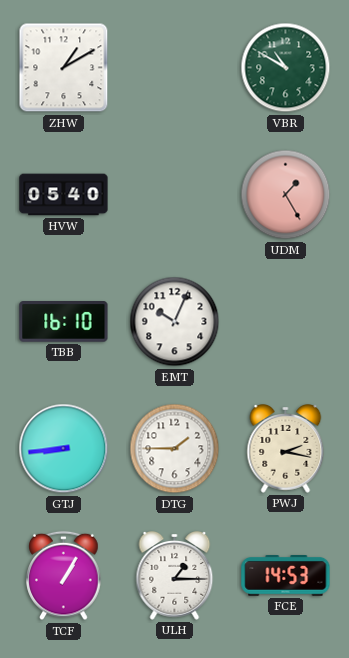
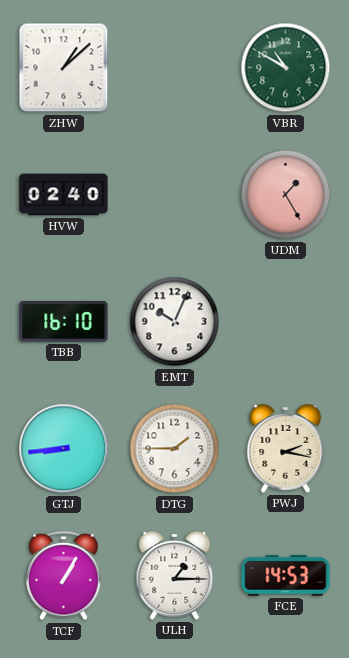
ZHW: 1:10 -> 1:08
HVW: 05:40 -> 02:40
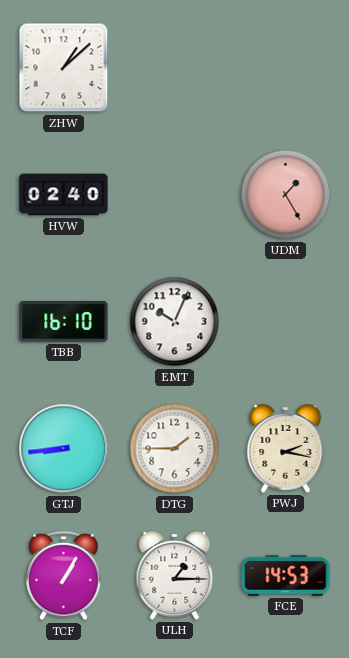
VBR: 10:50 -> none
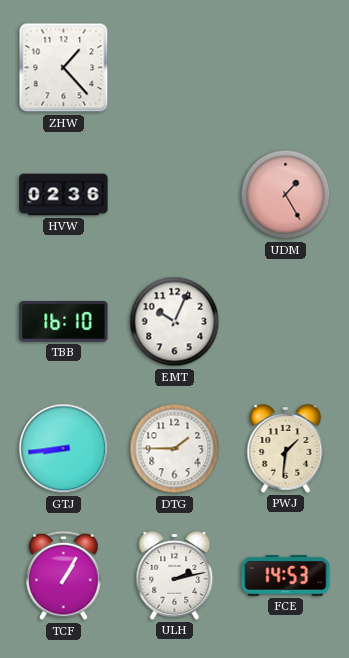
ZHW: 1:08 -> 1:23
HVW: 02:40 -> 02:36
PWJ: 2:17 -> 1:31
ULH: 1:15 -> 2:13
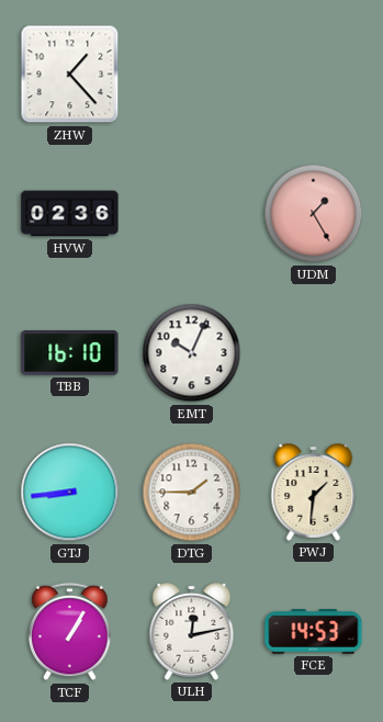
ULH: 2:13 -> 12:13
